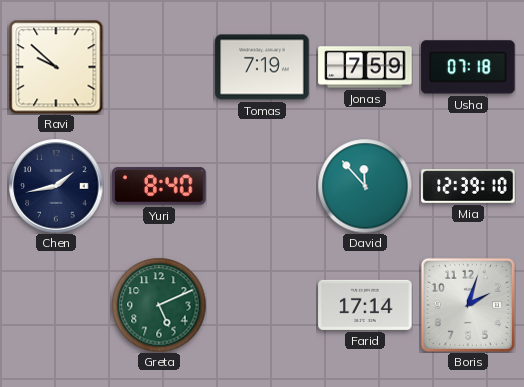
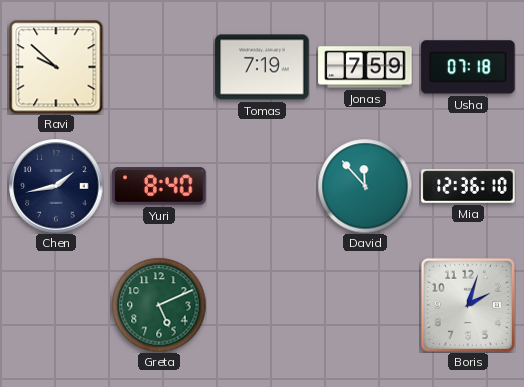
Mia: 12:39 -> 12:36
Farid: 17:14 -> none
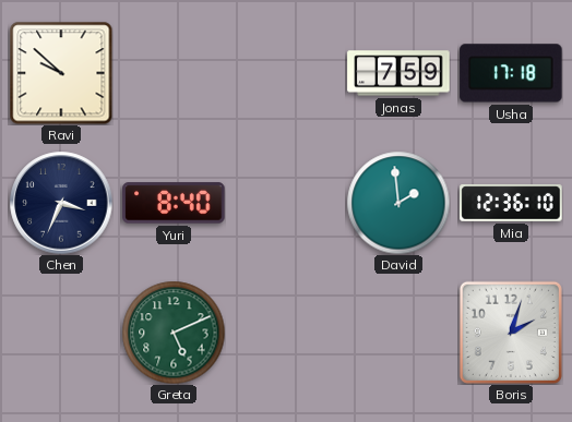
Tomas: 7:19 -> none
Usha: 07:18 -> 17:18
Chen: 1:43 -> 3:34
David: 11:53 -> 1:59
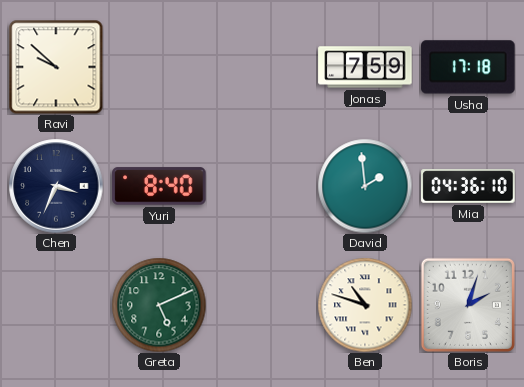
Mia: 12:36 -> 04:36
Ben: none -> 10:48
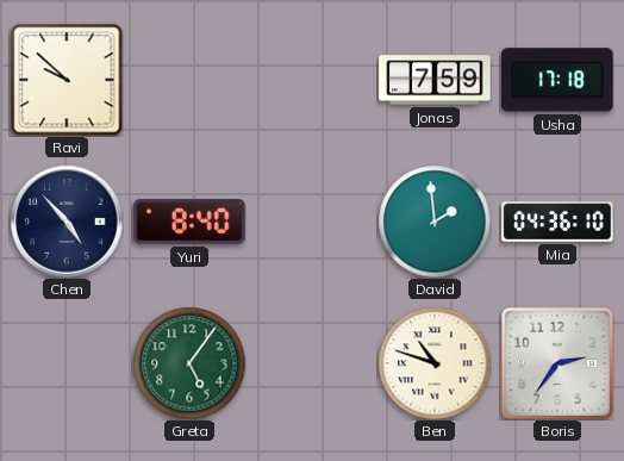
Chen: 3:34 -> 4:53
Greta: 5:11 -> 5:06
Boris: 2:03 -> 2:36
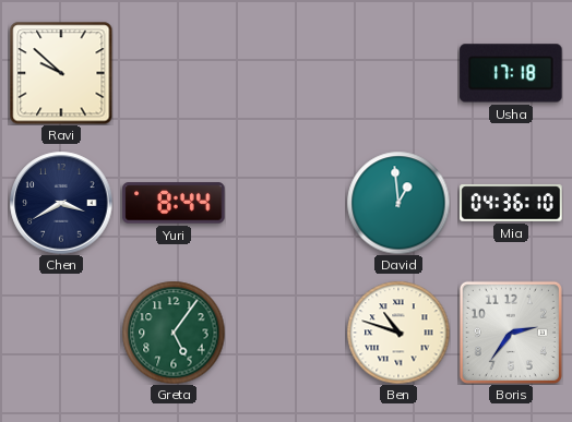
Jonas: 7:59 -> none
Chen: 4:53 -> 3:40
Yuri: 8:40 -> 8:44
David: 1:59 -> 12:59
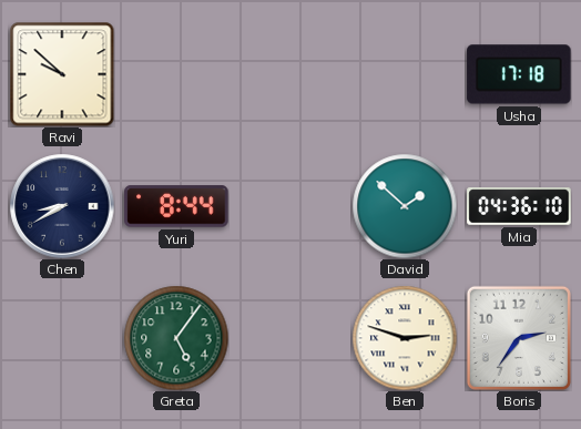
Chen: 3:40 -> 8:40
David: 12:59 -> 1:52
Ben: 10:48 -> 2:48
